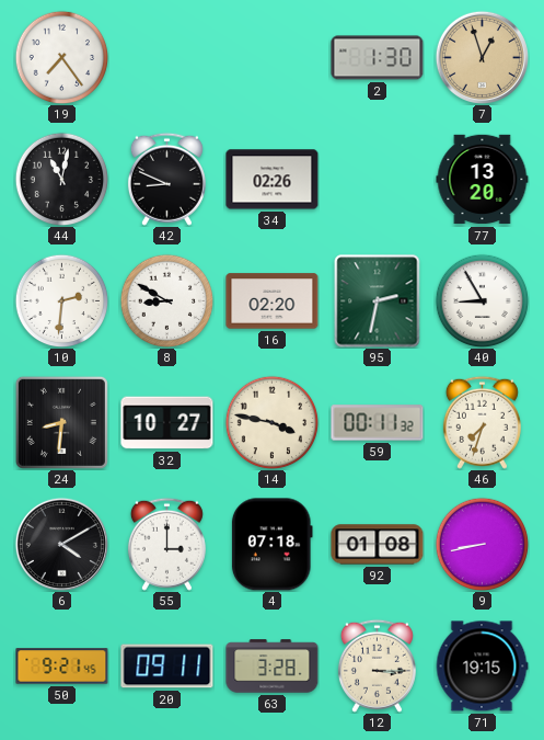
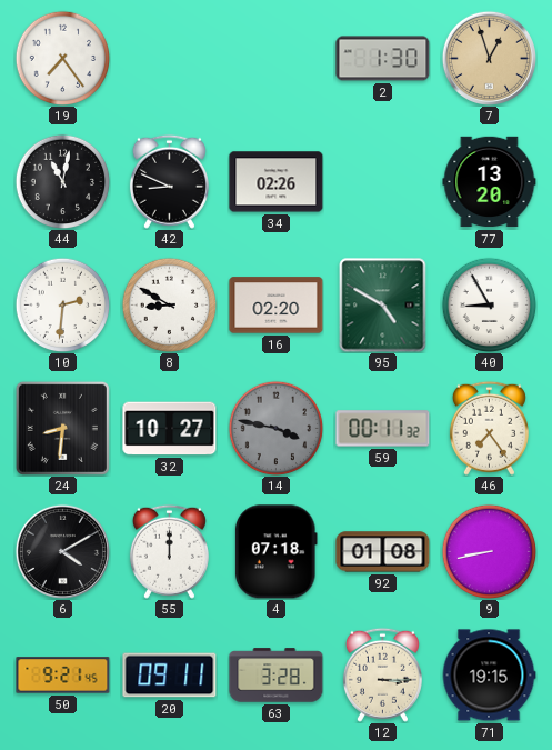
95: 2:32 -> 4:50
14 dial: cream -> grey
46: 7:33 -> 7:24
55: 3:00 -> 12:00
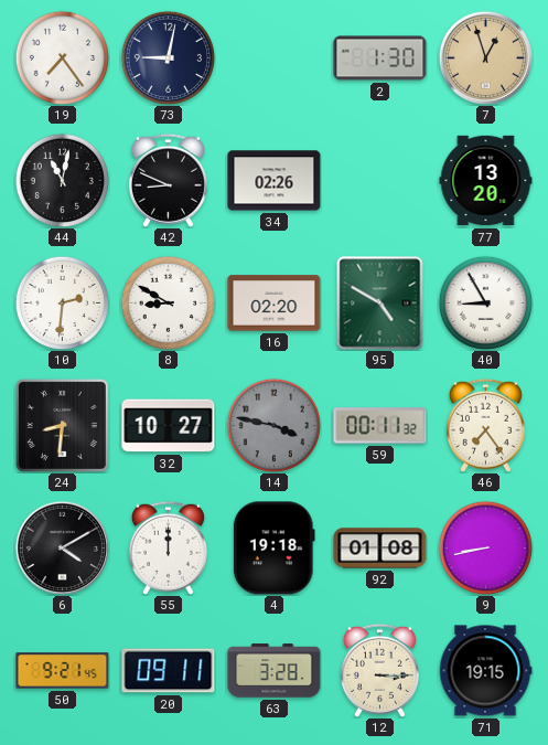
73: none -> 9:02
4: 07:18 -> 19:18
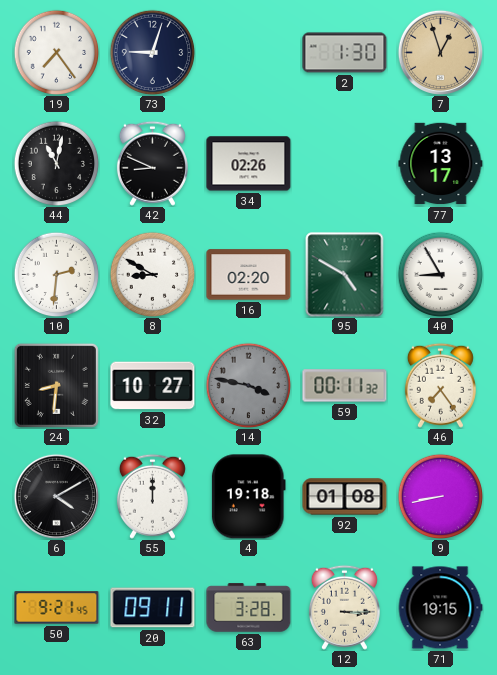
73: 9:02 -> 9:03
77: 13:20 -> 13:17
